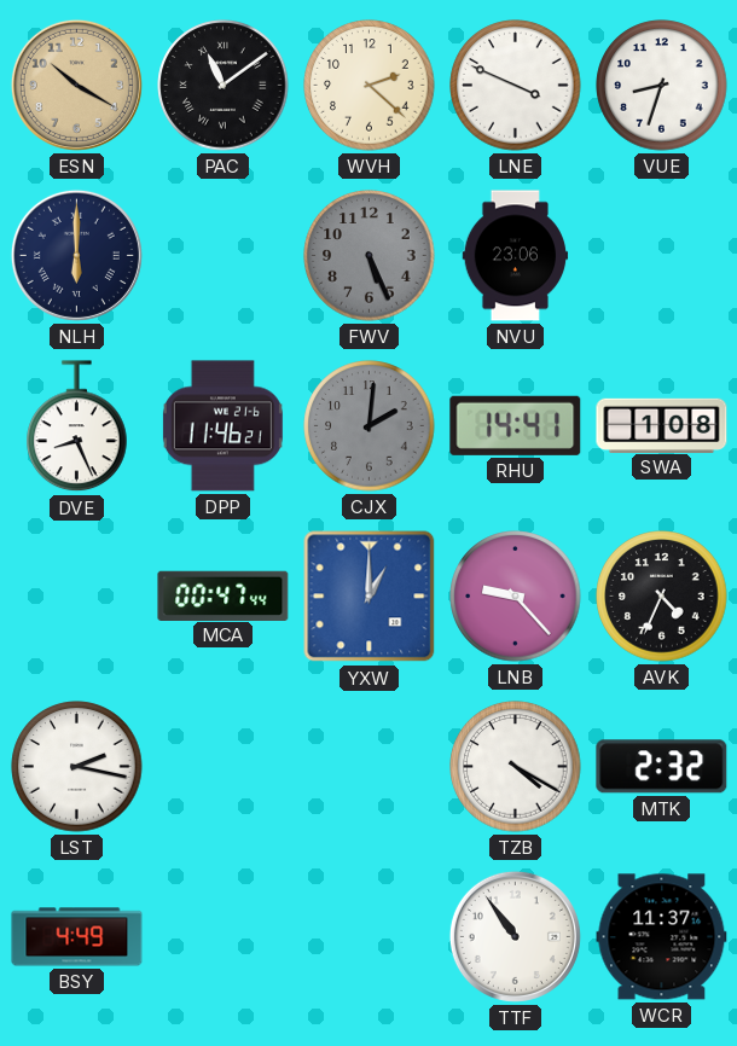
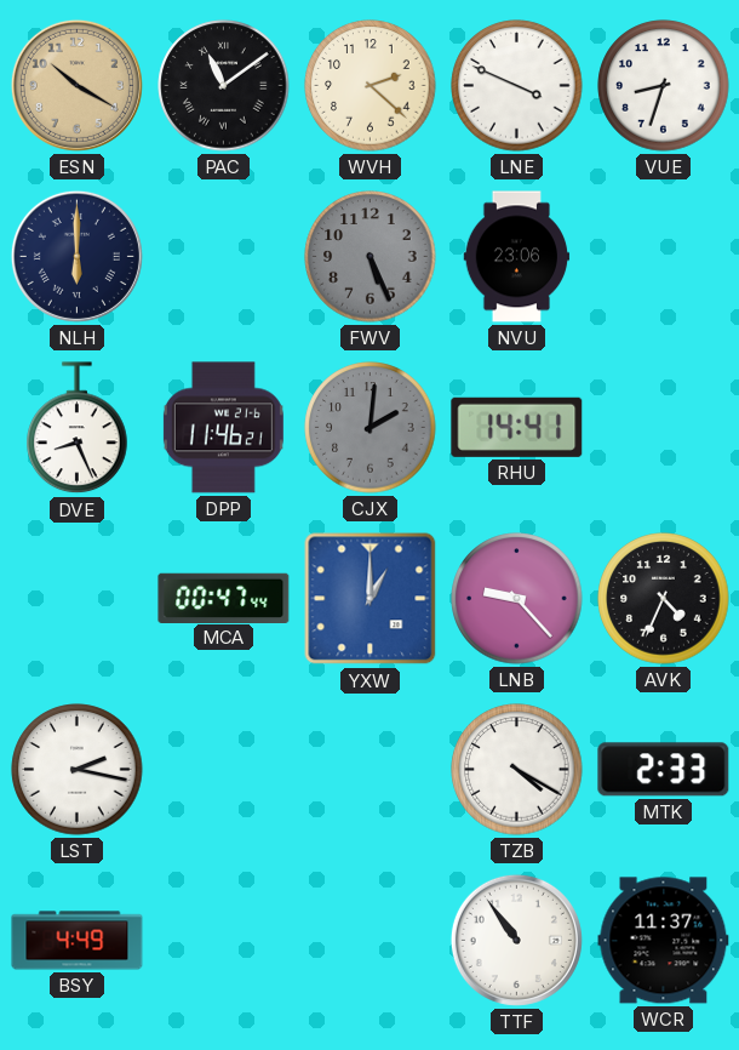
SWA: 1:08 -> none
MTK: 2:32 -> 2:33
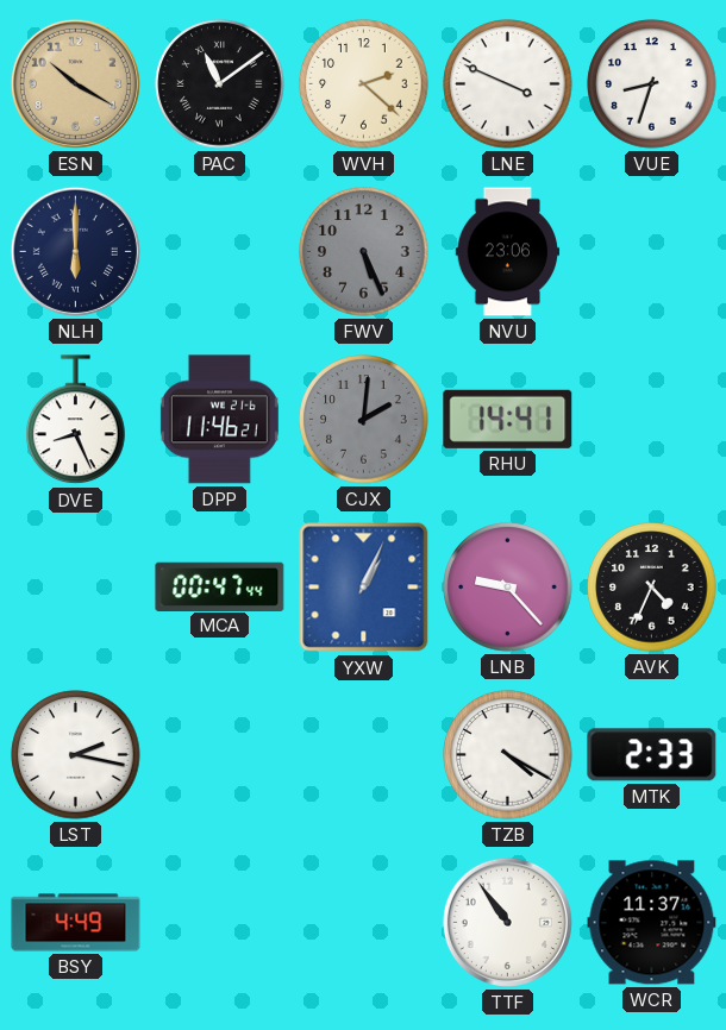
YXW: 1:00 -> 1:04
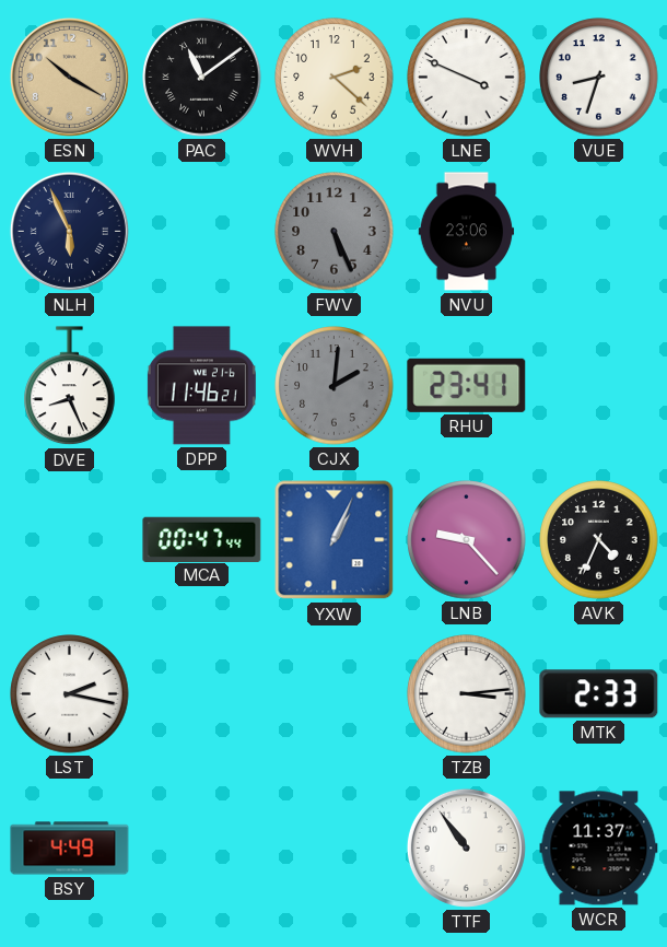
NLH: 6:00 -> 5:56
RHU: 14:41 -> 23:41
TZB: 4:20 -> 3:14
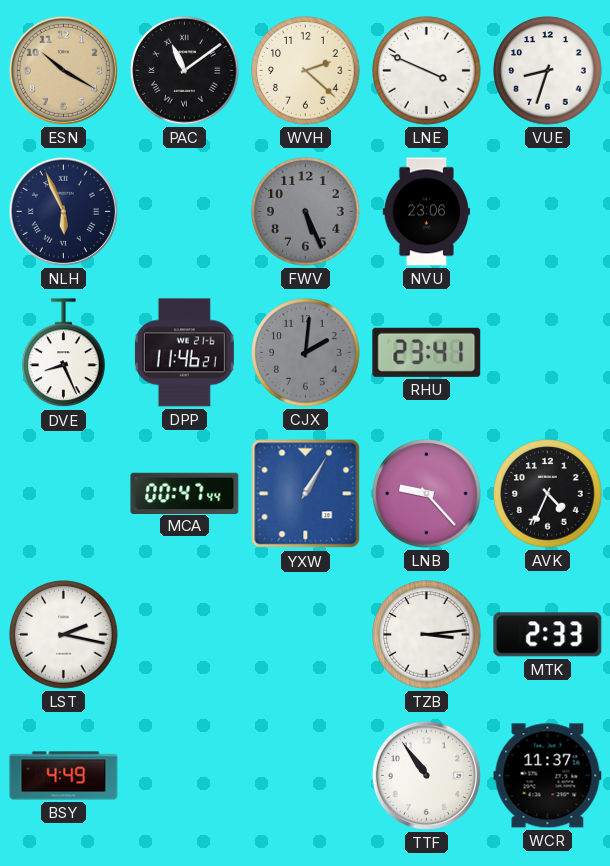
YXW: 1:04 -> 1:05
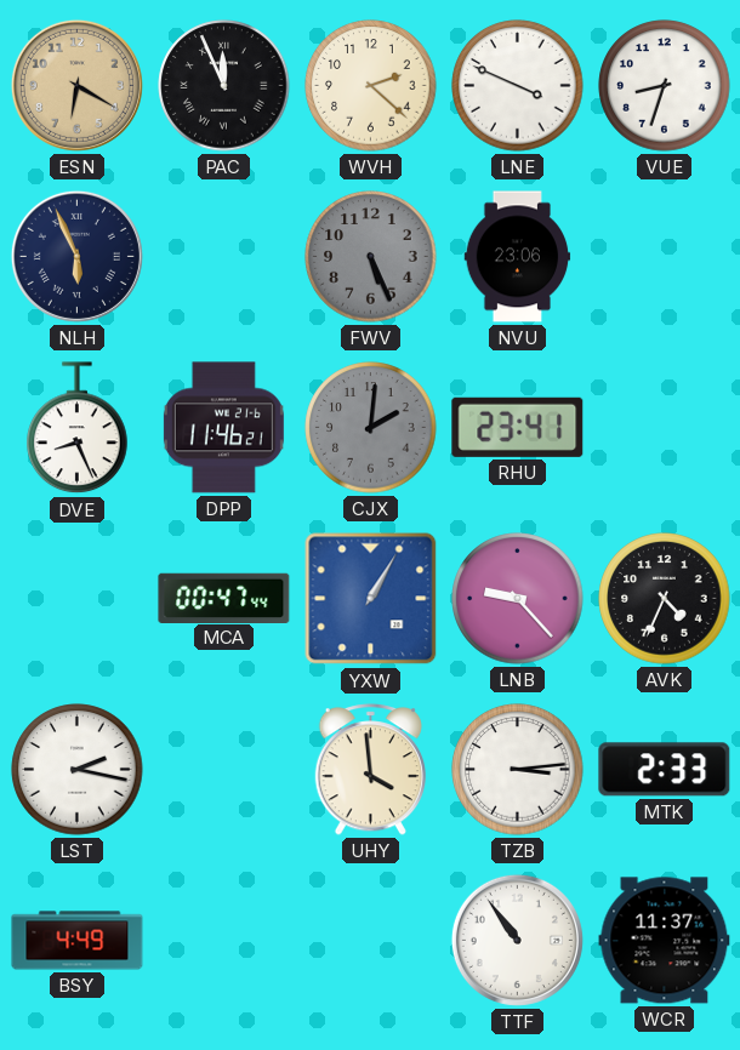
ESN: 10:20 -> 6:20
PAC: 11:09 -> 11:56
UHY: none -> 3:59
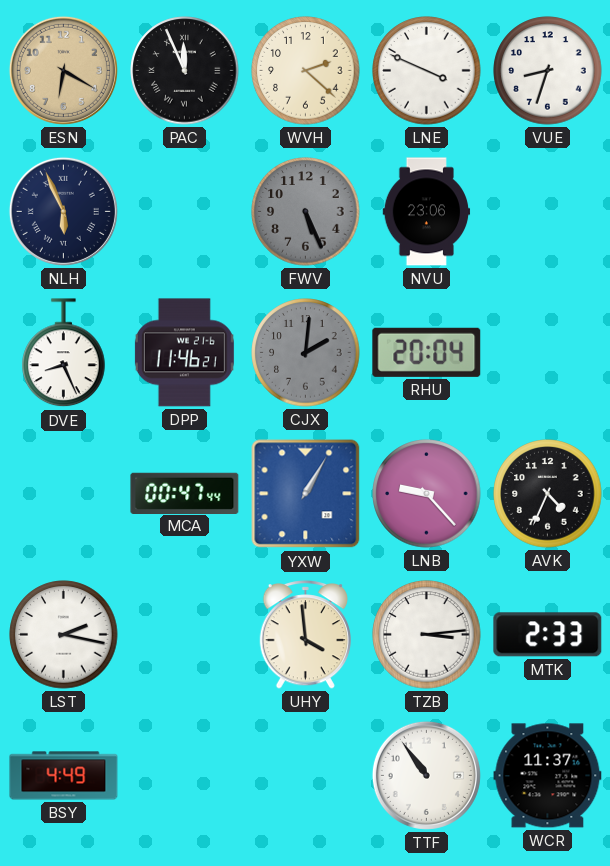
RHU: 23:41 -> 20:04
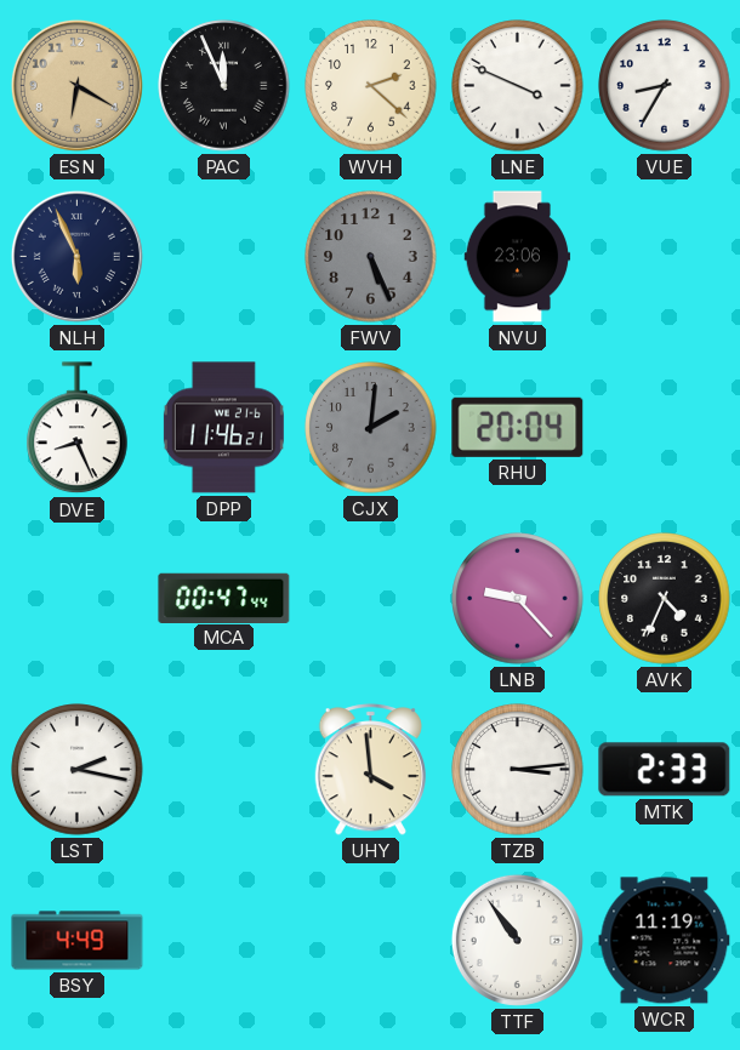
VUE: 8:33 -> 8:35
YXW: 1:05 -> none
WCR: 11:37 -> 11:19
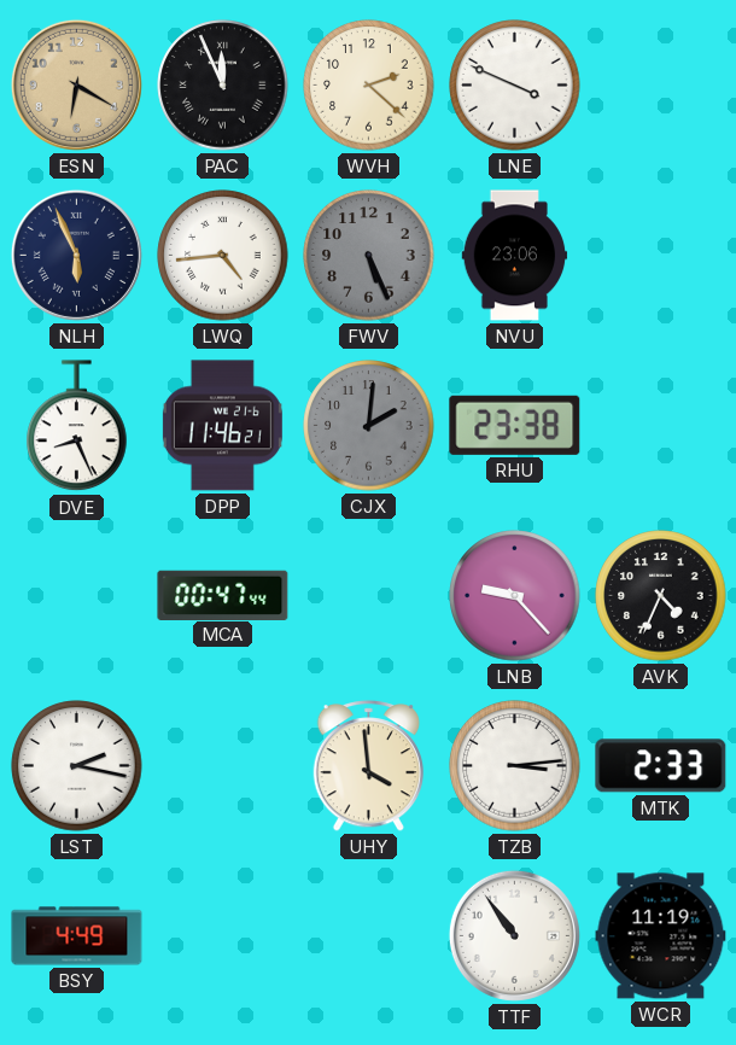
VUE: 8:35 -> none
LWQ: none -> 4:44
RHU: 20:04 -> 23:38
